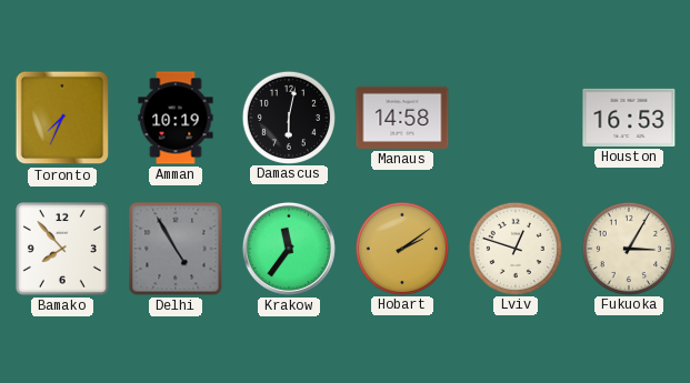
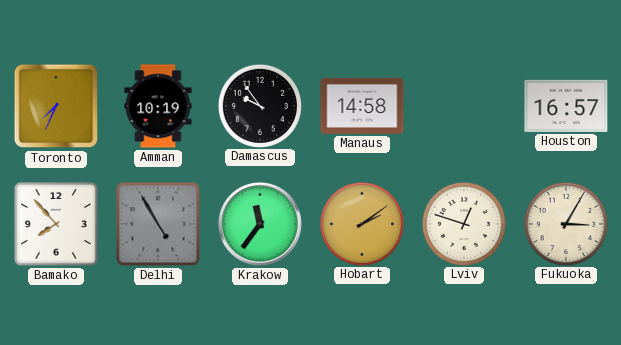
Damascus: 6:02 -> 9:54
Houston: 16:53 -> 16:57
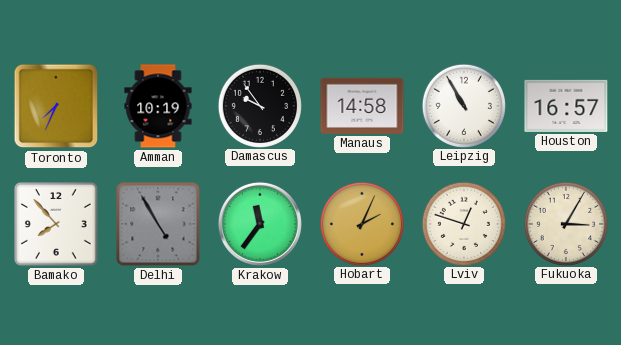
Leipzig: none -> 10:55
Hobart: 2:09 -> 2:04
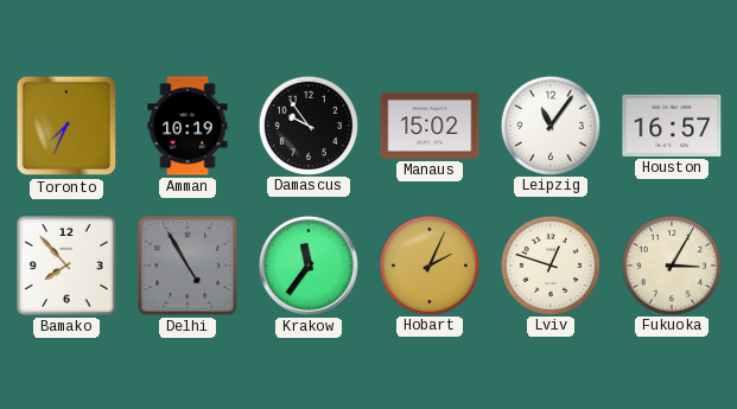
Manaus: 14:58 -> 15:02
Leipzig: 10:55 -> 11:06
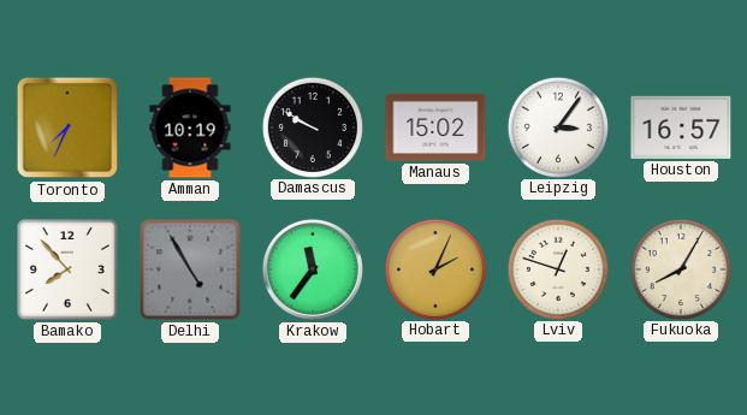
Damascus: 9:54 -> 9:50
Leipzig: 11:06 -> 3:06
Fukuoka: 3:05 -> 8:05
